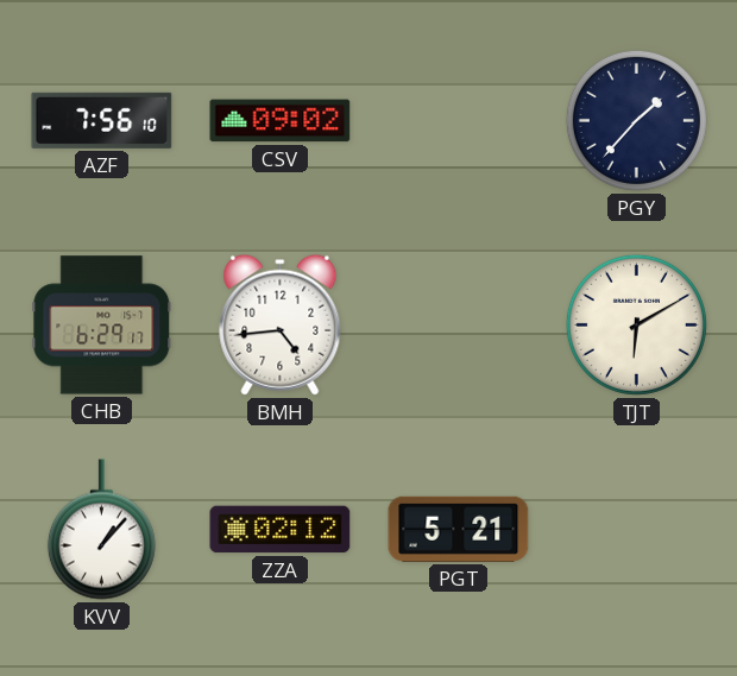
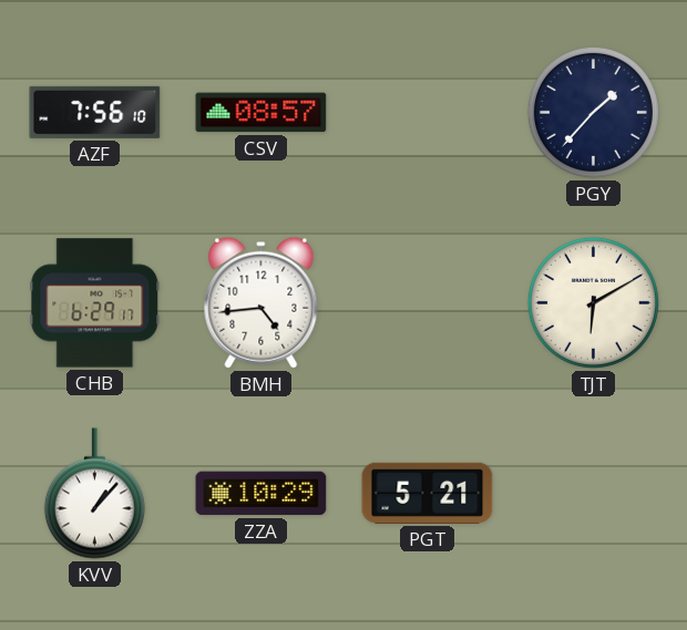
CSV: 09:02 -> 08:57
ZZA: 02:12 -> 10:29
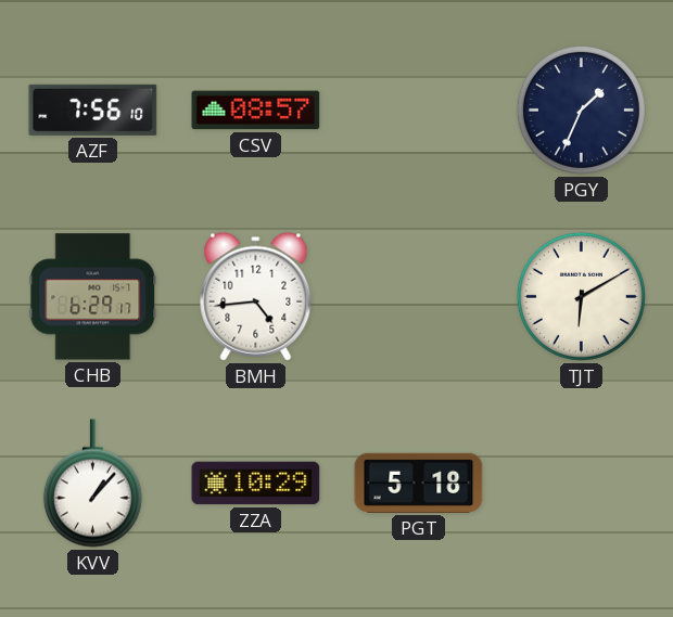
PGY: 1:37 -> 1:34
PGT: 5:21 -> 5:18
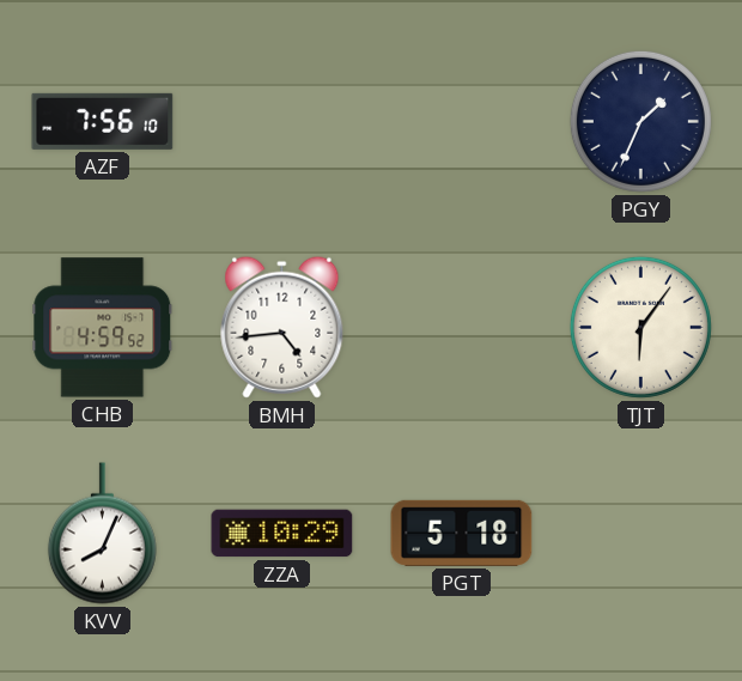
CSV: 08:57 -> none
CHB: 6:29 -> 4:59
TJT: 6:10 -> 6:06
KVV: 1:07 -> 8:04
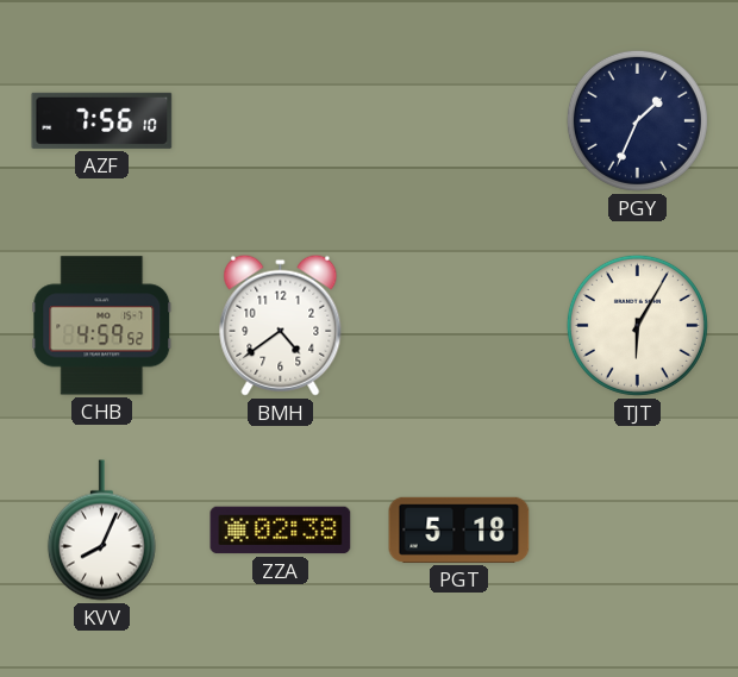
BMH: 4:44 -> 4:39
TJT: 6:06 -> 6:05
ZZA: 10:29 -> 02:38
